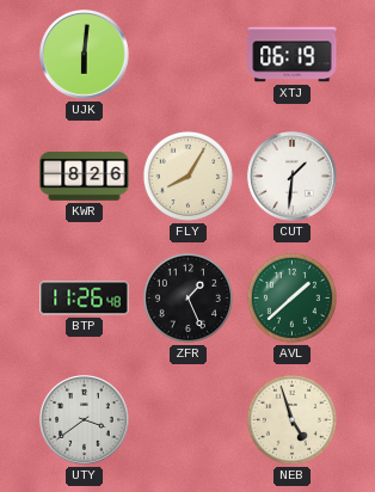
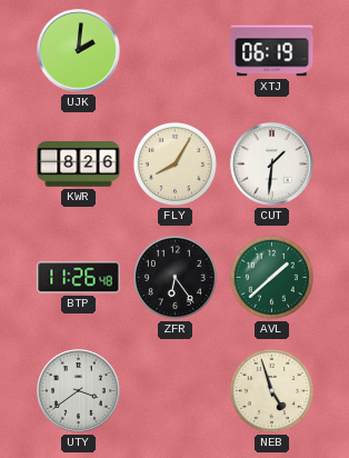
UJK: 6:01 -> 2:01
ZFR: 1:26 -> 6:24
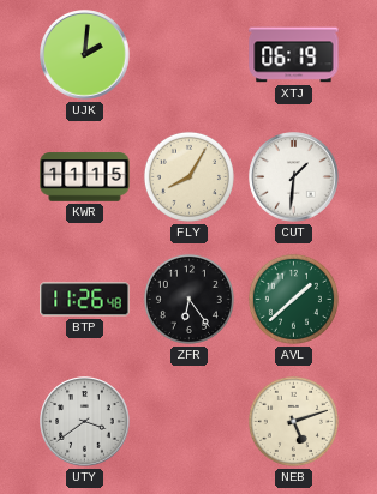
KWR: 8:26 -> 11:15
NEB: 4:57 -> 5:12
